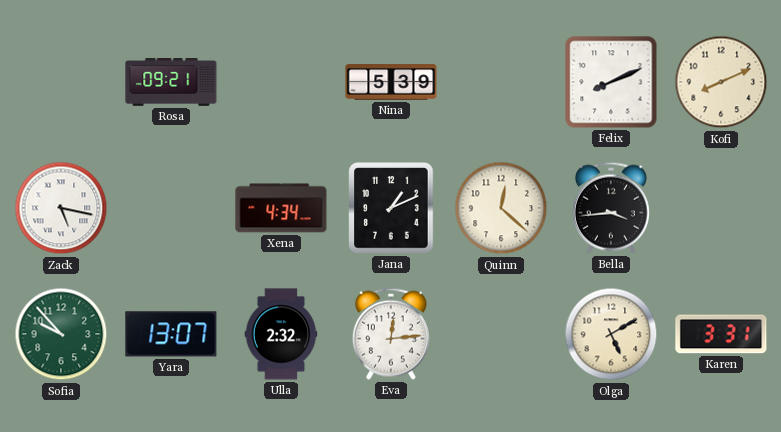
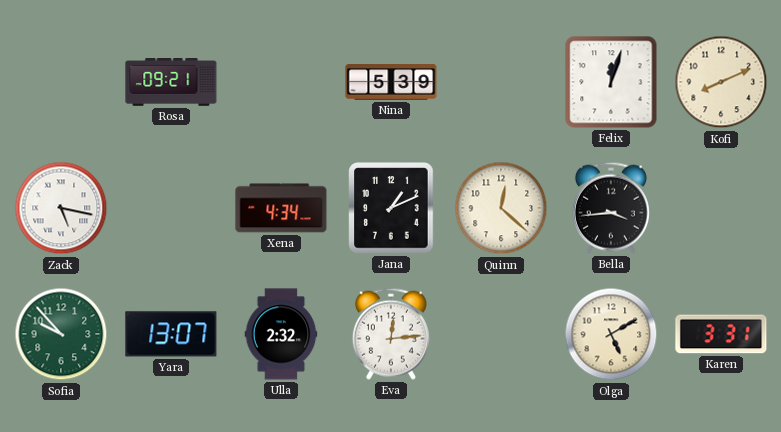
Felix: 8:11 -> 12:03
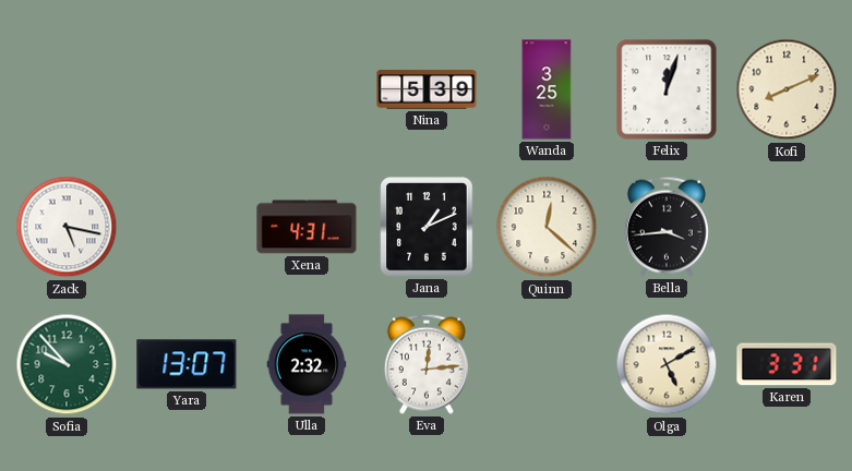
Rosa: 09:21 -> none
Wanda: none -> 3:25
Xena: 4:34 -> 4:31
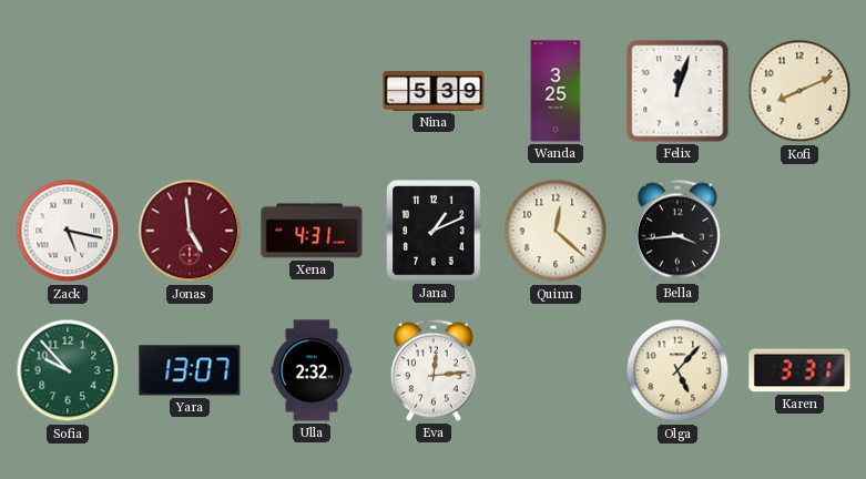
Jonas: none -> 4:59
Olga: 5:10 -> 5:07
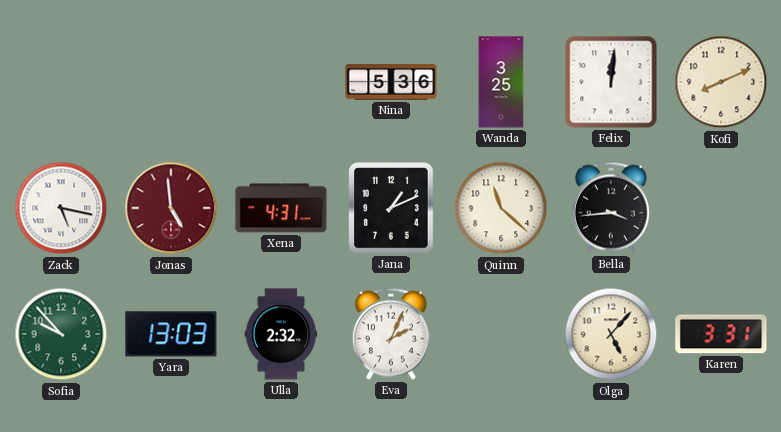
Nina: 5:39 -> 5:36
Felix: 12:03 -> 12:01
Quinn: 12:22 -> 11:22
Yara: 13:07 -> 13:03
Eva: 12:14 -> 2:04
